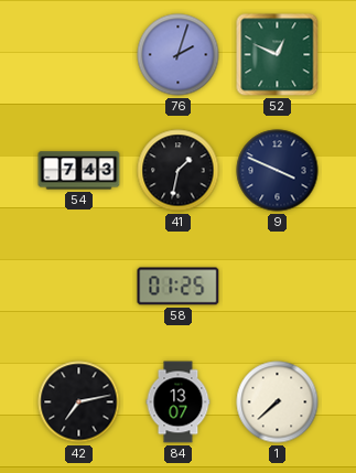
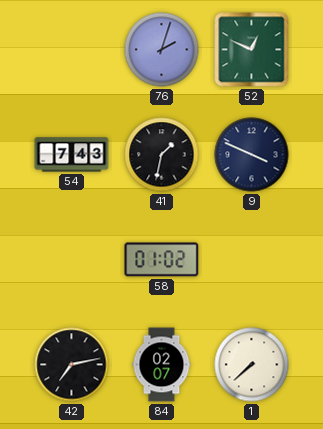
58: 01:25 -> 01:02
84: 13:07 -> 02:07
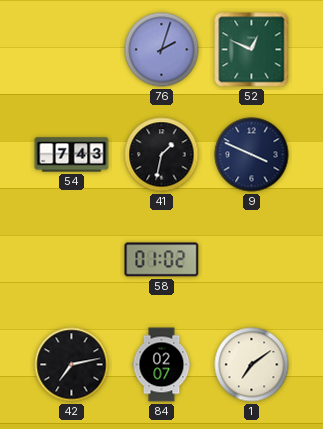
1: 7:38 -> 7:09
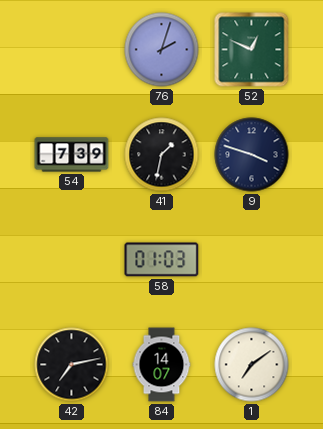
54: 7:43 -> 7:39
9: 3:49 -> 3:48
58: 01:02 -> 01:03
84: 02:07 -> 14:07
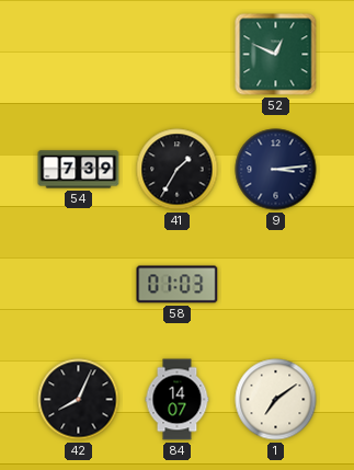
76: 2:03 -> none
41: 1:32 -> 1:35
9: 3:48 -> 3:14
42: 7:13 -> 8:04
